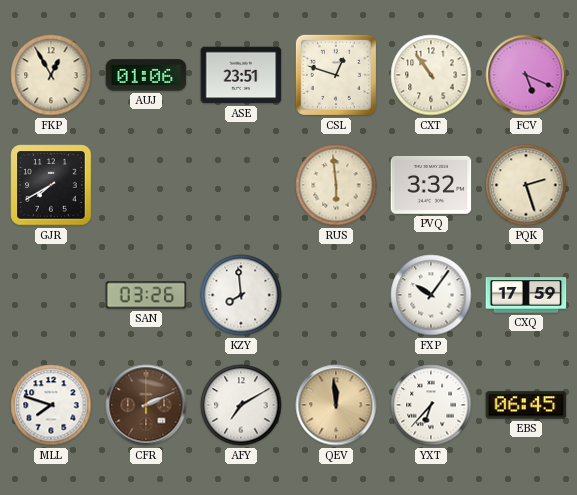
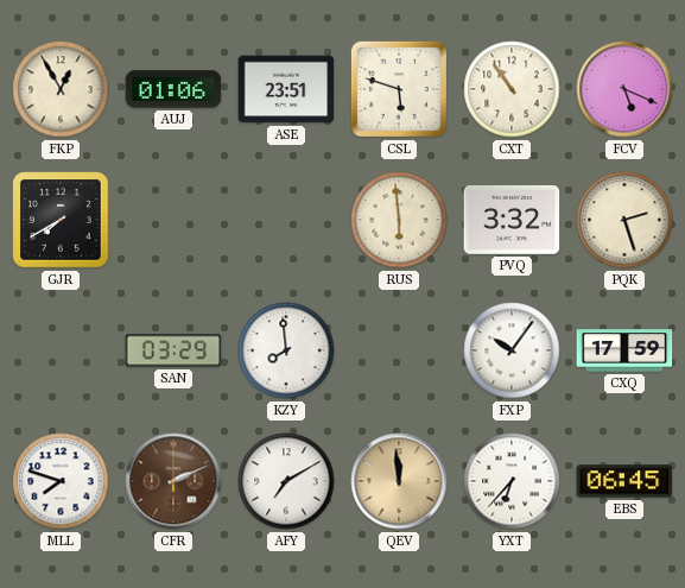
CSL: 12:48 -> 5:48
SAN: 03:26 -> 03:29
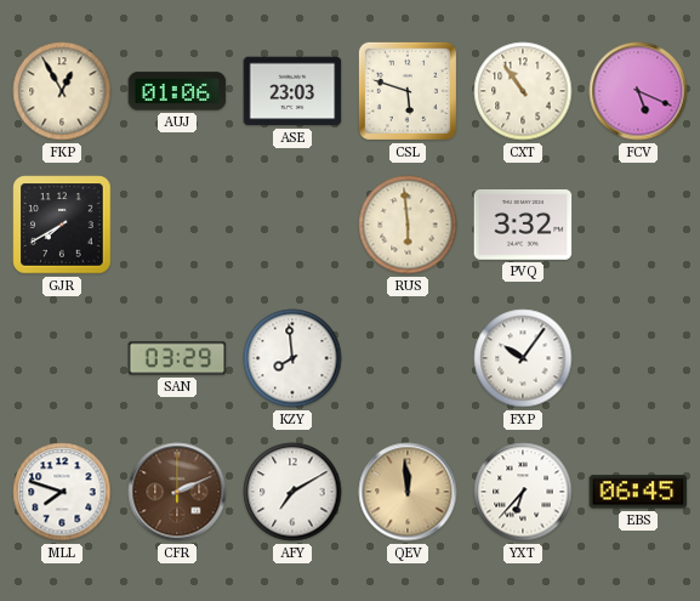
ASE: 23:51 -> 23:03
PQK: 2:27 -> none
CXQ: 17:59 -> none
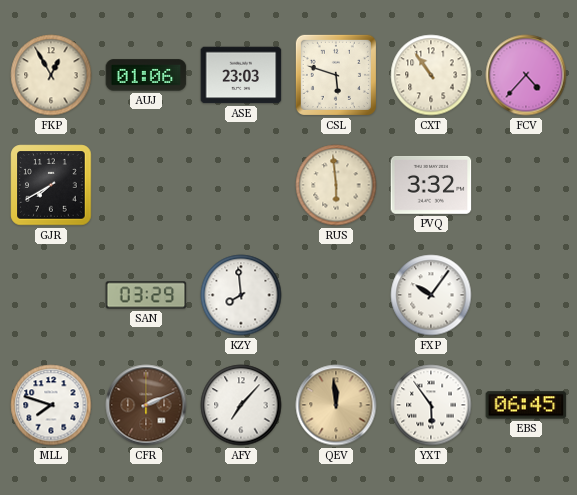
FCV: 5:19 -> 4:37
AFY: 7:10 -> 7:07
YXT: 6:37 -> 5:54
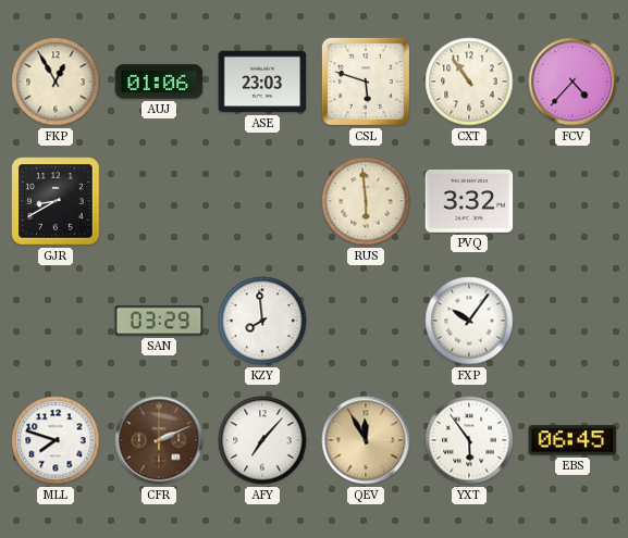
GJR: 7:40 -> 8:40
QEV: 11:59 -> 11:55
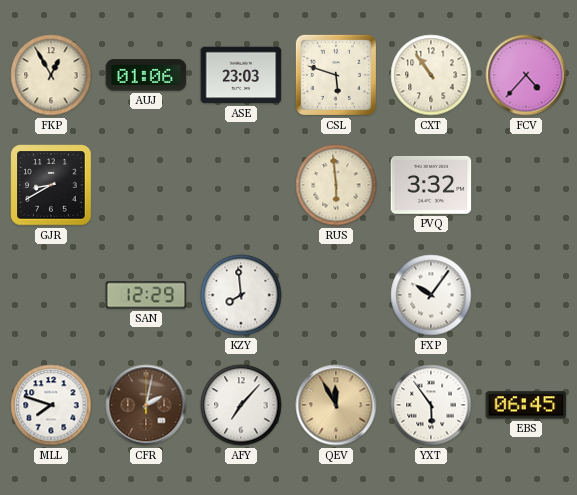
SAN: 03:29 -> 12:29
CFR: 2:11 -> 2:02
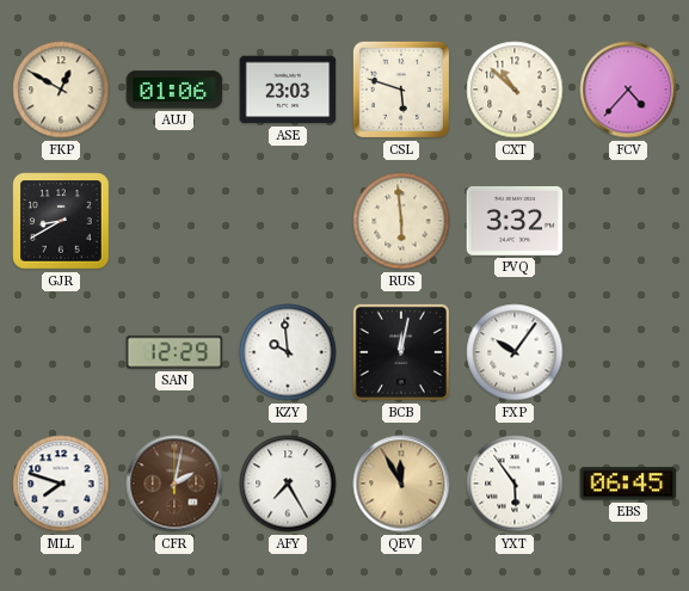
FKP: 12:55 -> 12:50
CXT: 10:54 -> 10:52
KZY: 7:59 -> 9:59
BCB: none -> 12:02
AFY: 7:07 -> 7:25
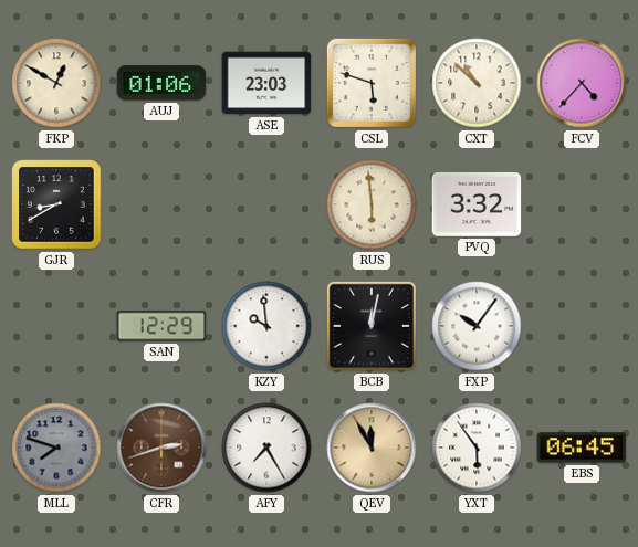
MLL dial: white -> grey
CFR: 2:02 -> 2:42
